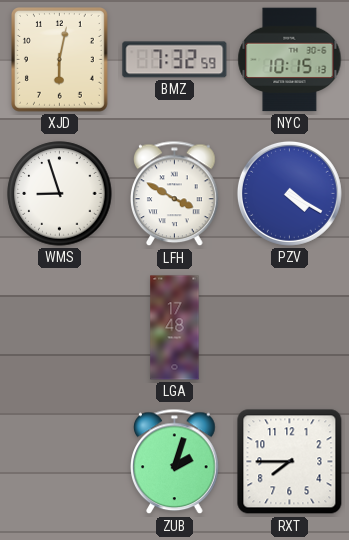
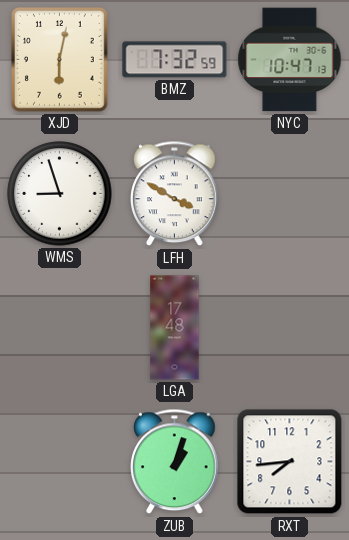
NYC: 10:15 -> 10:47
PZV: 4:20 -> none
ZUB: 2:03 -> 1:03
RXT: 7:45 -> 7:44
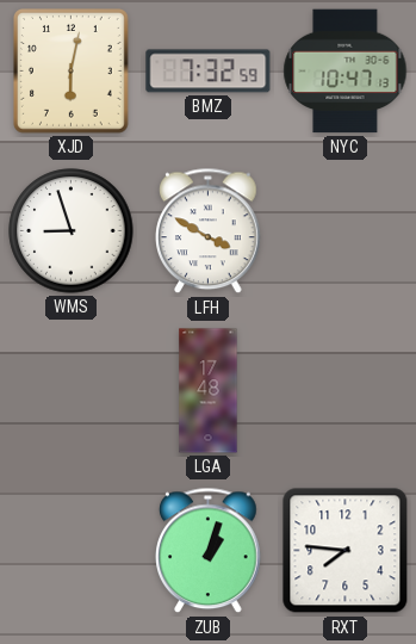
RXT: 7:44 -> 7:46
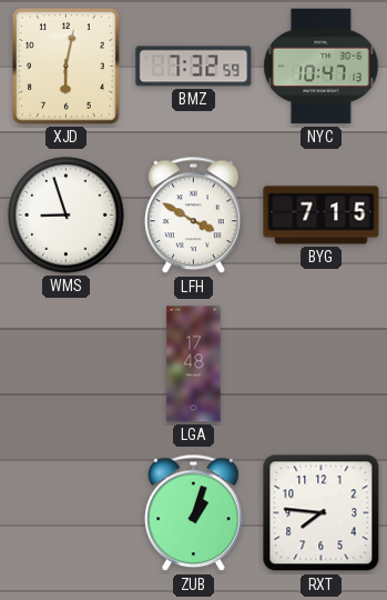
BYG: none -> 7:15
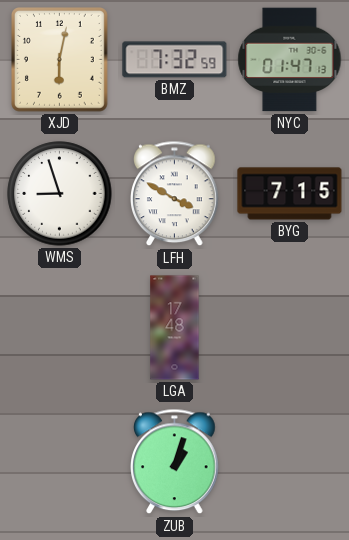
NYC: 10:47 -> 01:47
RXT: 7:46 -> none
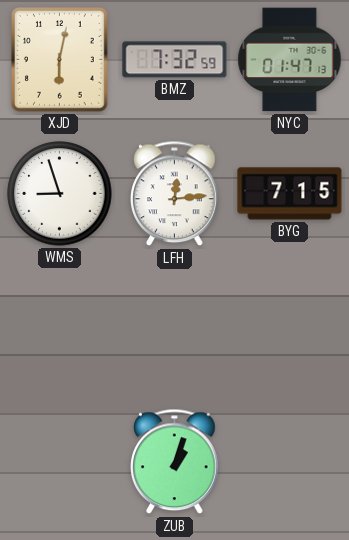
LFH: 3:50 -> 12:14
LGA: 17:48 -> none
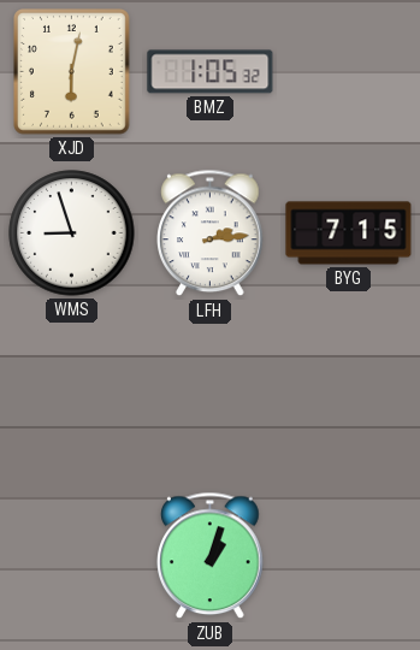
BMZ: 7:32 -> 1:05
NYC: 01:47 -> none
LFH: 12:14 -> 2:14
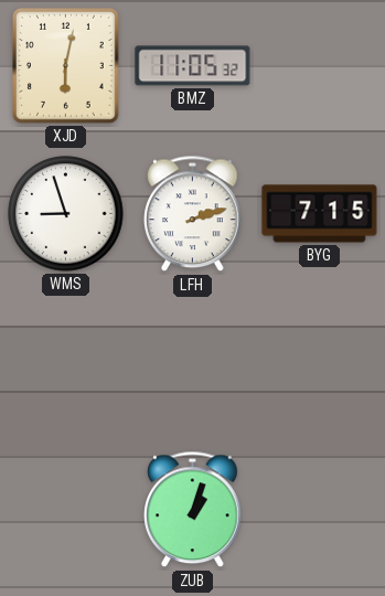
BMZ: 1:05 -> 11:05
LFH: 2:14 -> 2:12
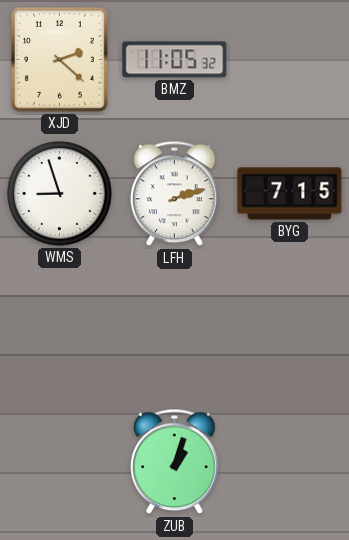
XJD: 6:02 -> 2:22
